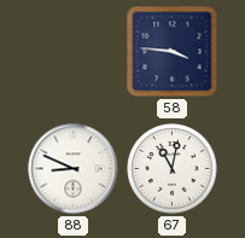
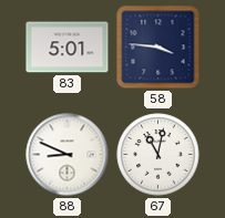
83: none -> 5:01
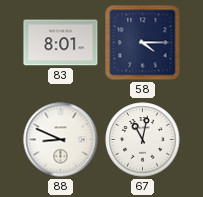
83: 5:01 -> 8:01
58: 3:46 -> 4:15
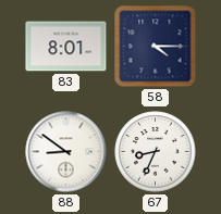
88: 8:49 -> 8:51
67: 11:02 -> 8:34
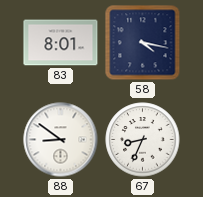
58: 4:15 -> 4:17
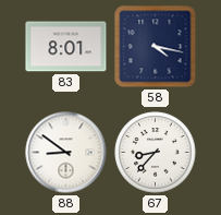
67: 8:34 -> 8:37
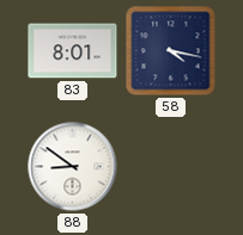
67: 8:37 -> none
